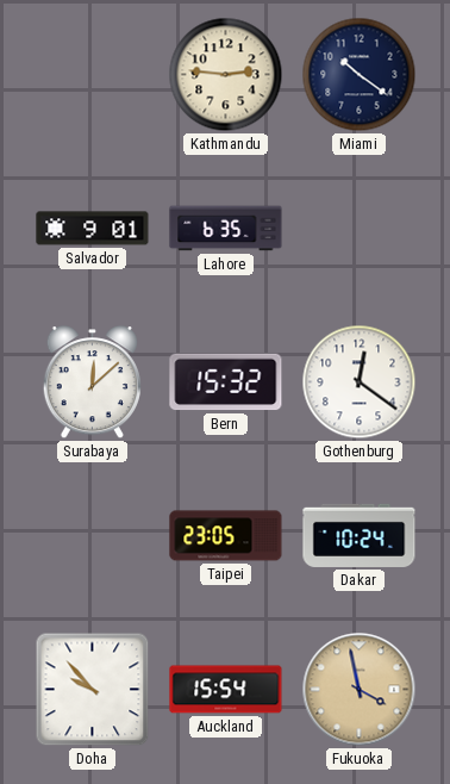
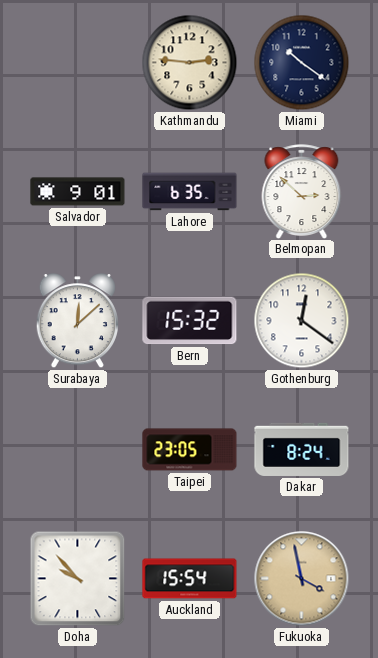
Belmopan: none -> 2:52
Dakar: 10:24 -> 8:24
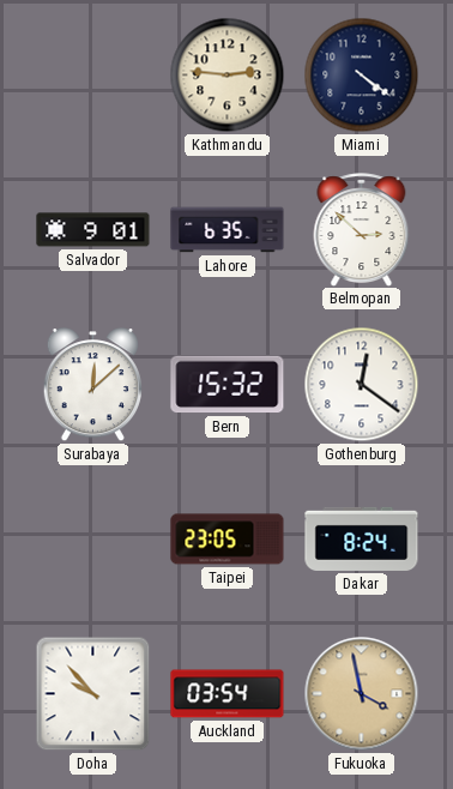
Miami: 10:21 -> 4:21
Auckland: 15:54 -> 03:54
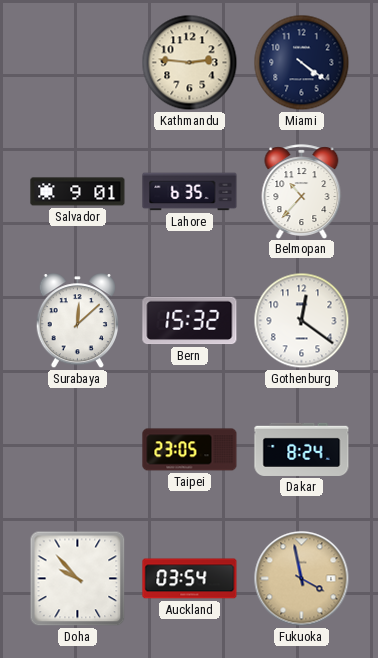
Belmopan: 2:52 -> 10:37
